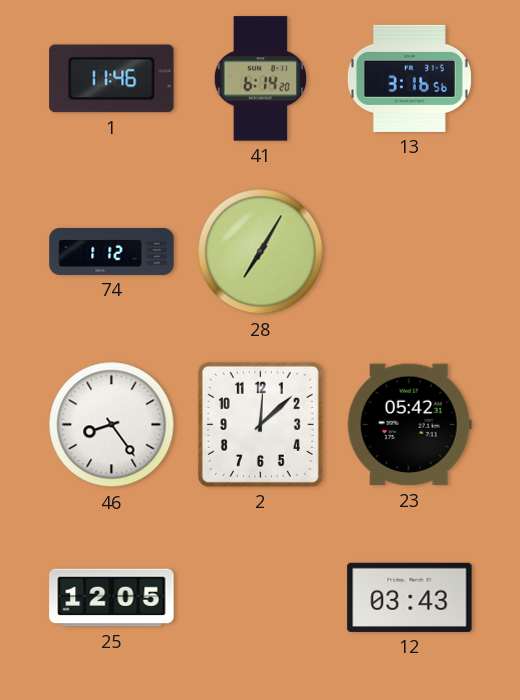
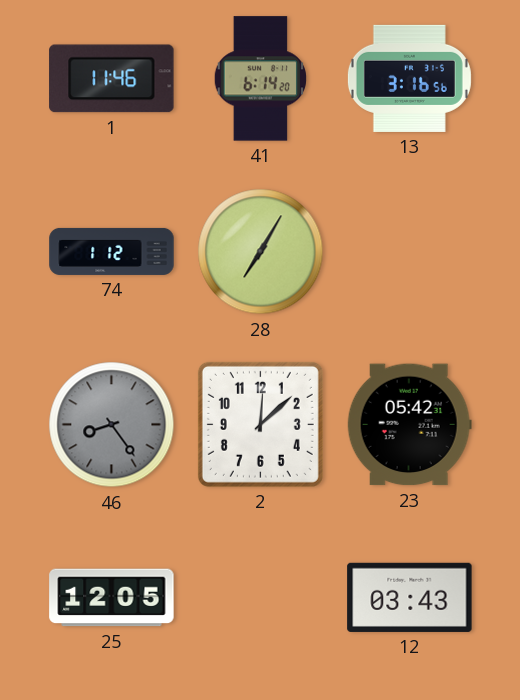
46 dial: white -> grey
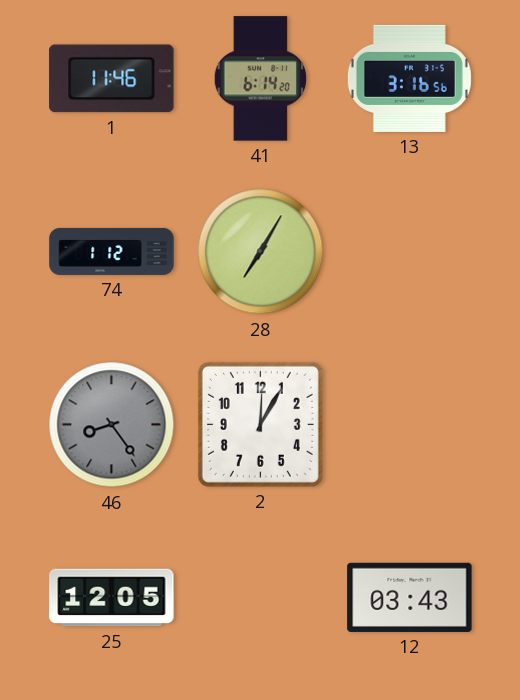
2: 12:08 -> 12:05
23: 05:42 -> none
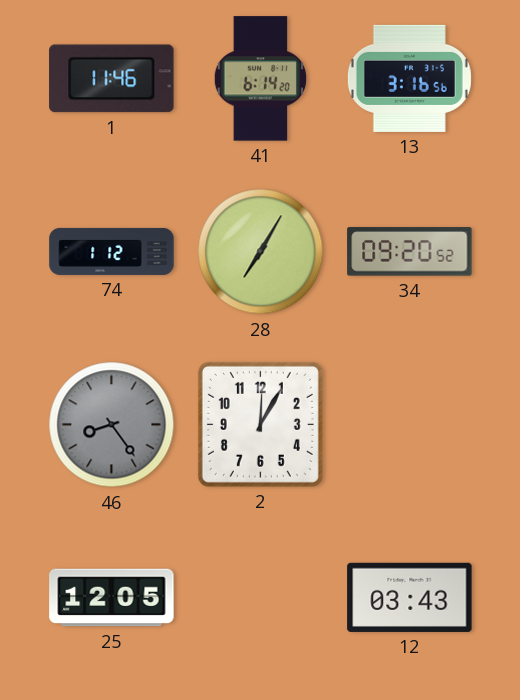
34: none -> 09:20
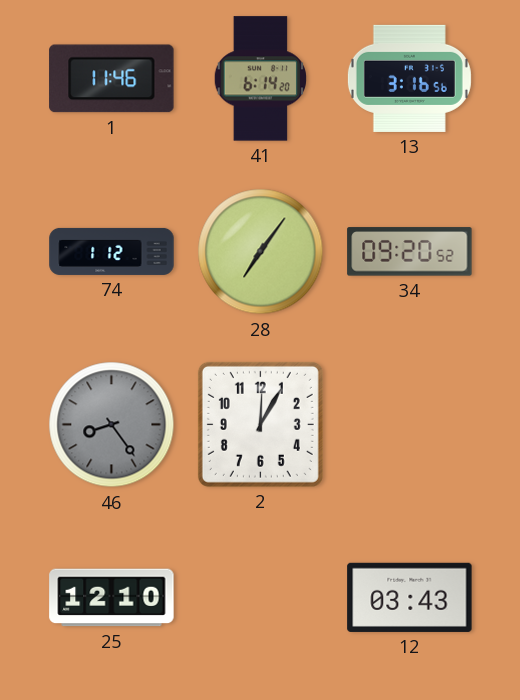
28: 7:05 -> 7:06
25: 12:05 -> 12:10
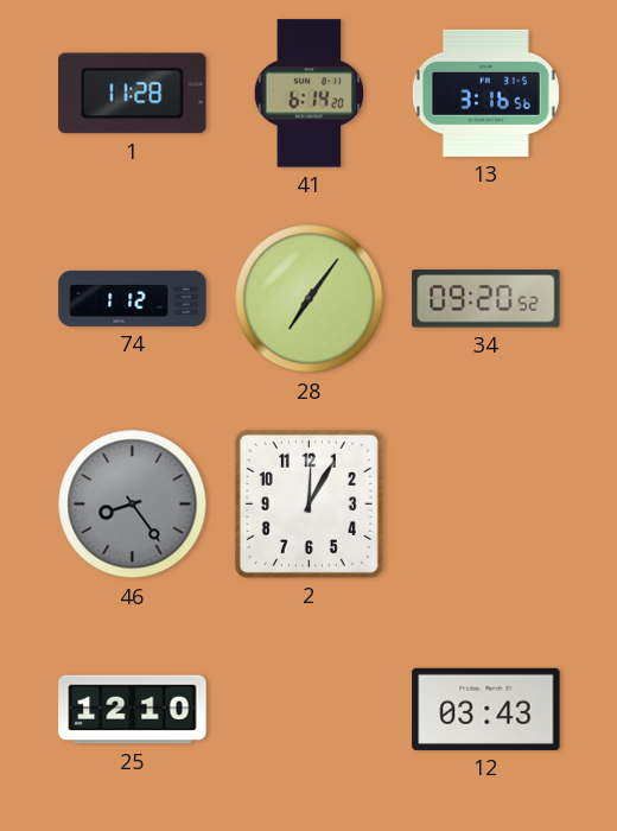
1: 11:46 -> 11:28
